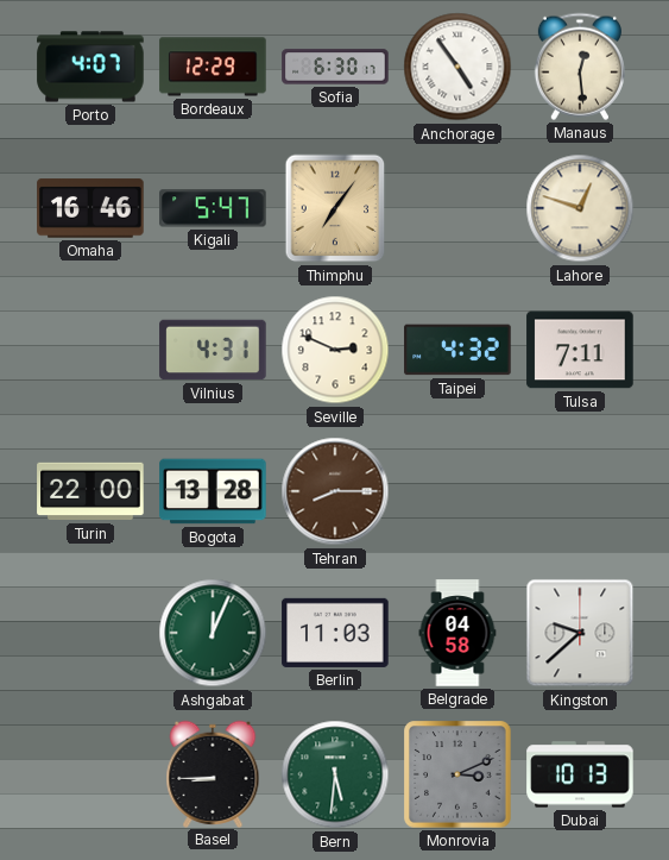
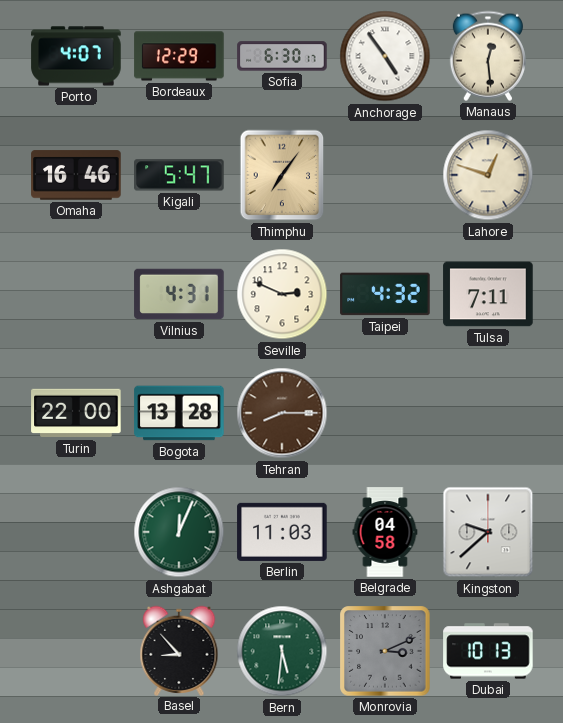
Basel: 8:45 -> 8:53
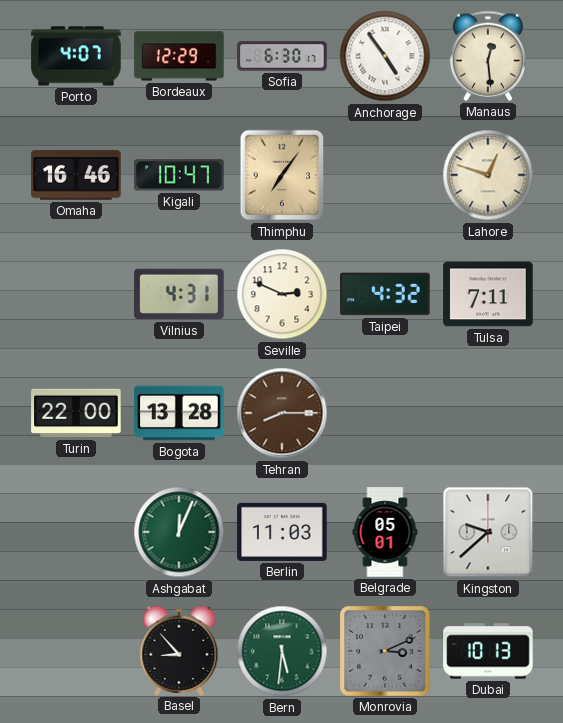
Kigali: 5:47 -> 10:47
Belgrade: 04:58 -> 05:01
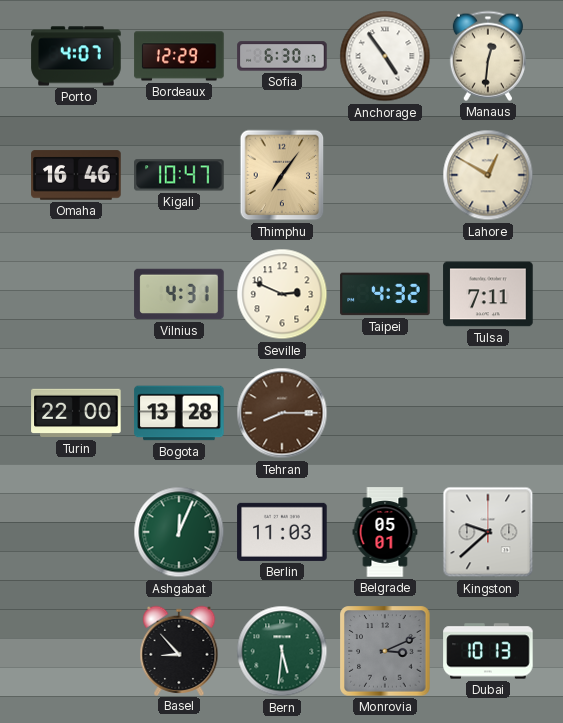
Manaus: 12:29 -> 12:31
Lahore: 12:48 -> 12:50
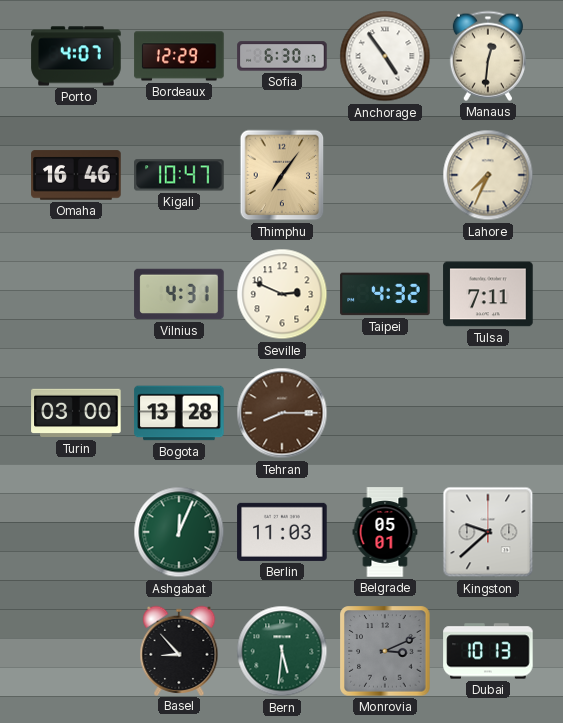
Lahore: 12:50 -> 7:34
Turin: 22:00 -> 03:00
